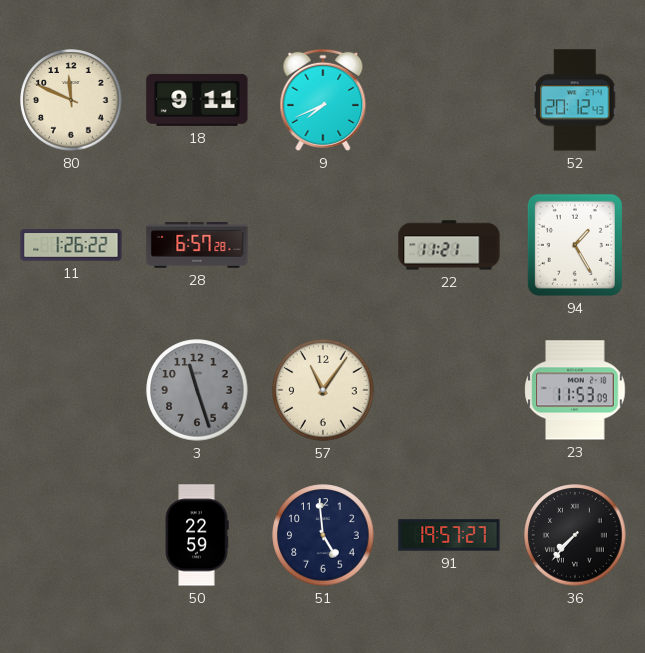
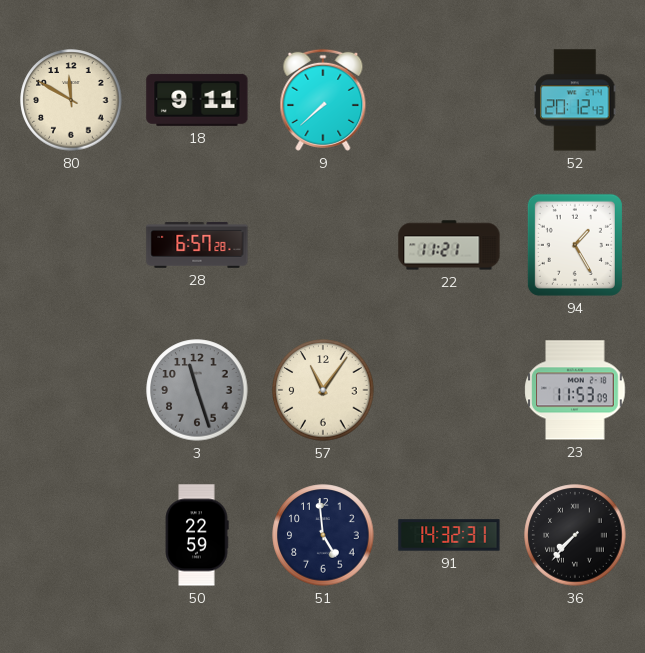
80: 11:49 -> 11:50
9: 7:41 -> 7:38
11: 1:26 -> none
91: 19:57 -> 14:32
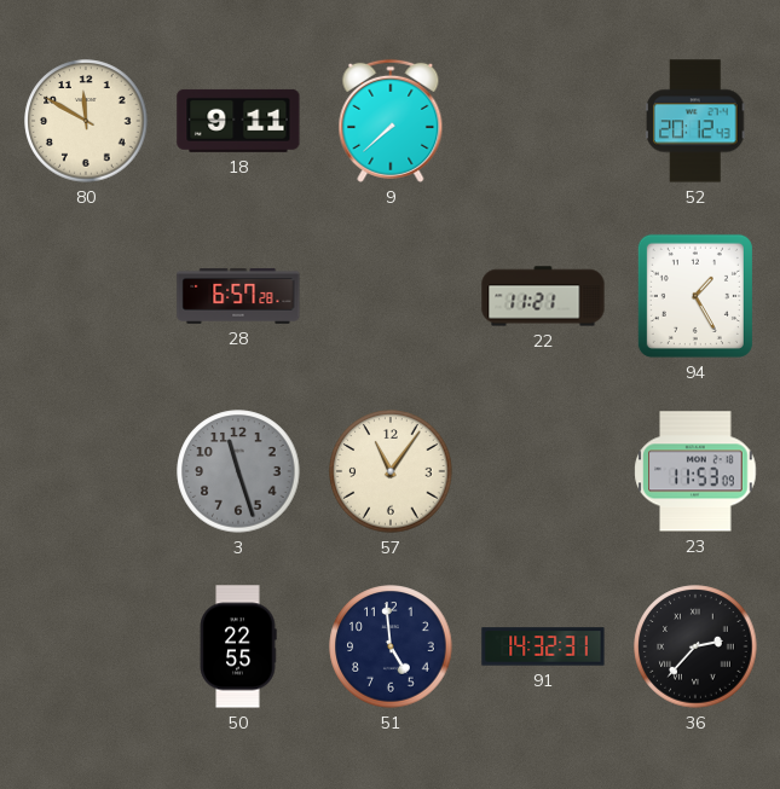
50: 22:59 -> 22:55
36: 7:37 -> 2:37
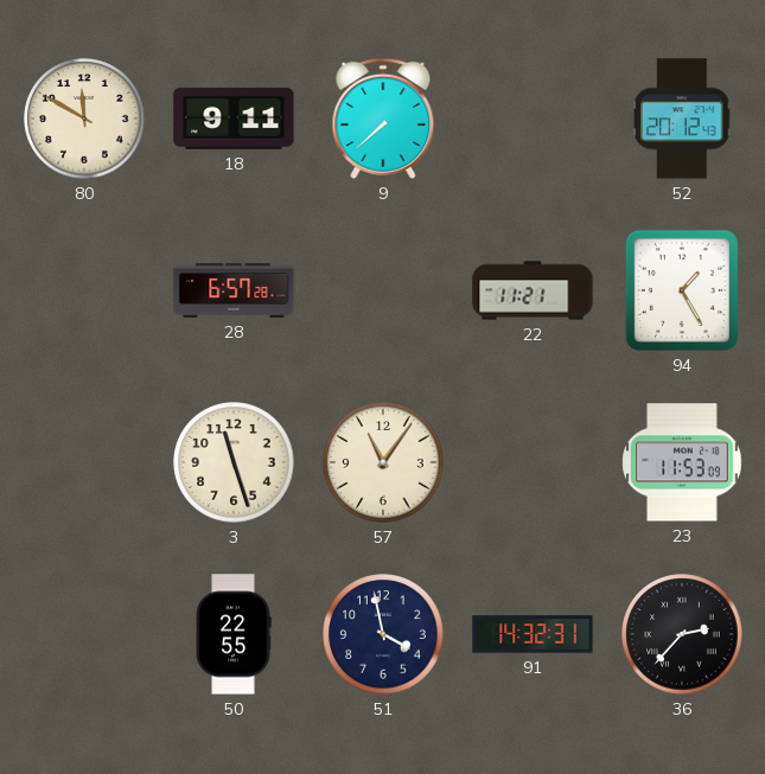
3 dial: grey -> cream
51: 4:59 -> 3:58
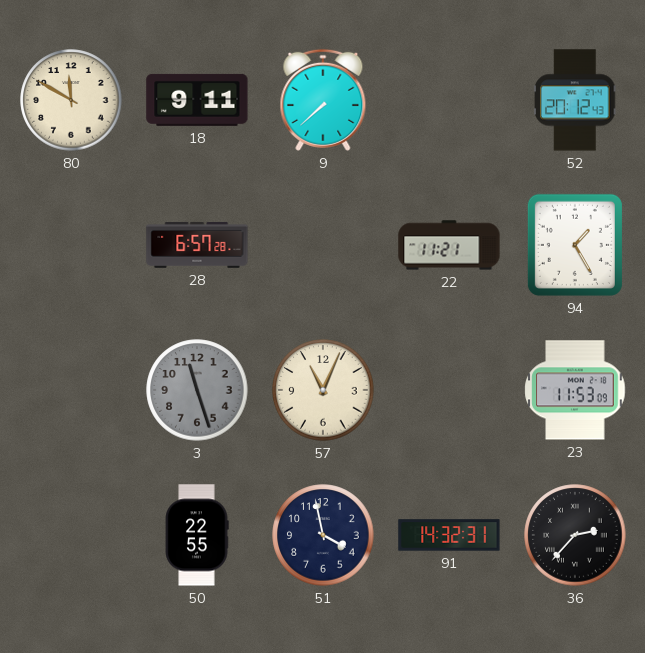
3 dial: cream -> grey
57: 11:06 -> 11:04
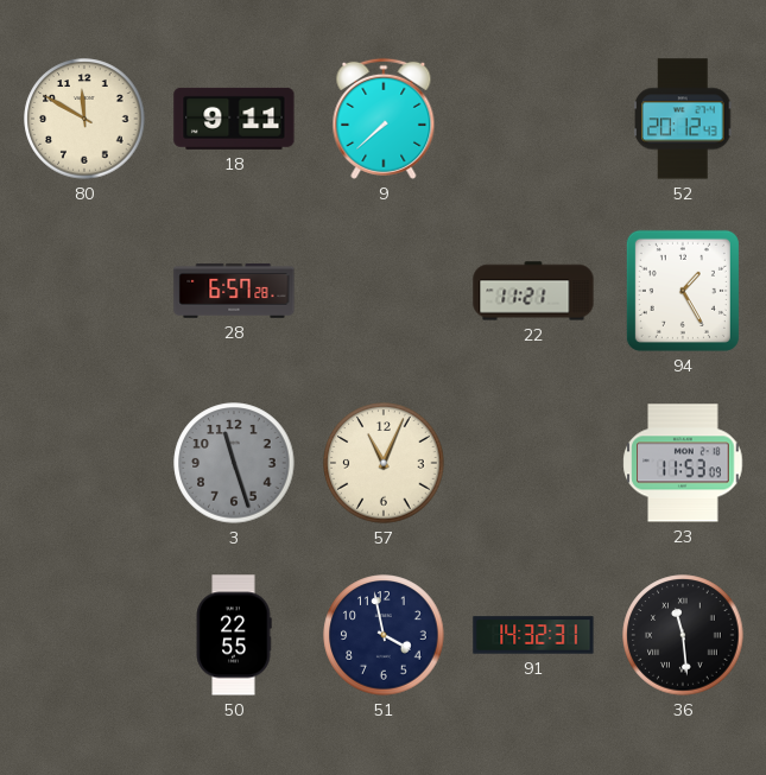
36: 2:37 -> 11:29
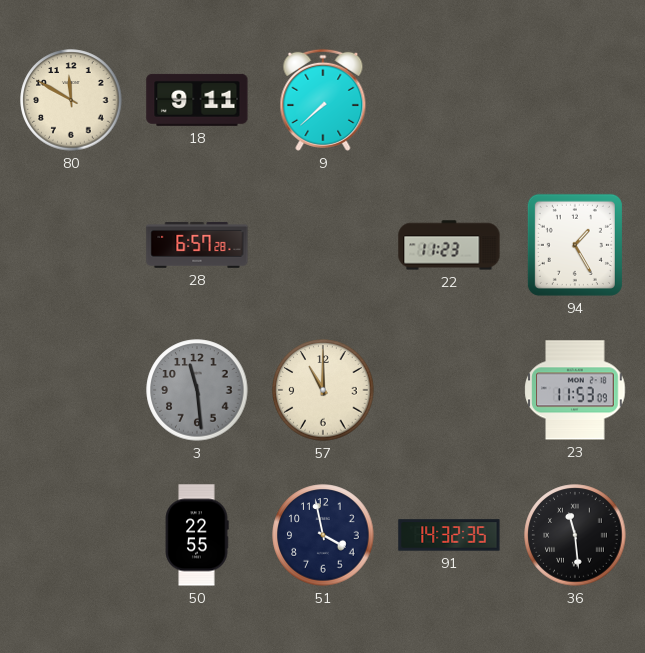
52: 20:12 -> none
22: 11:21 -> 11:23
3: 11:27 -> 11:29
57: 11:04 -> 11:00
91: 14:32:31 -> 14:32:35
